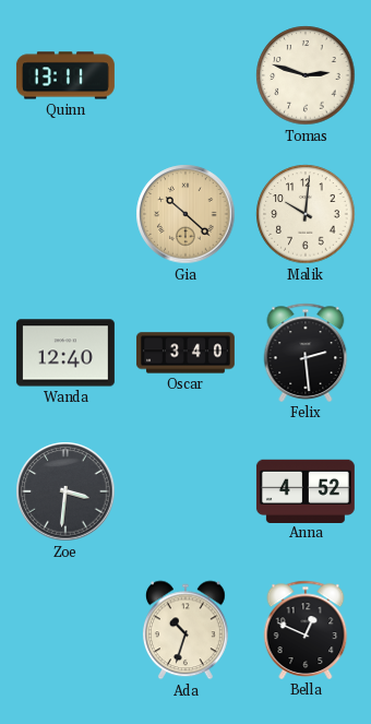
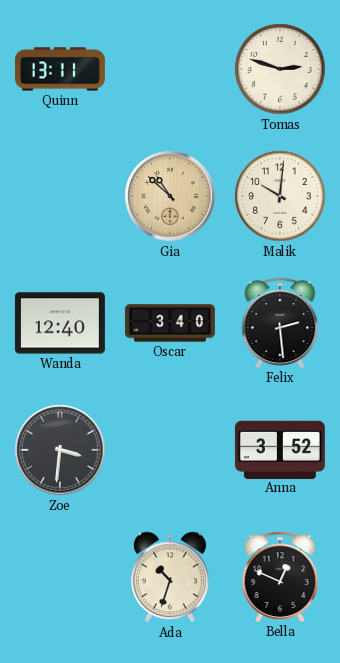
Gia: 10:22 -> 10:52
Anna: 4:52 -> 3:52
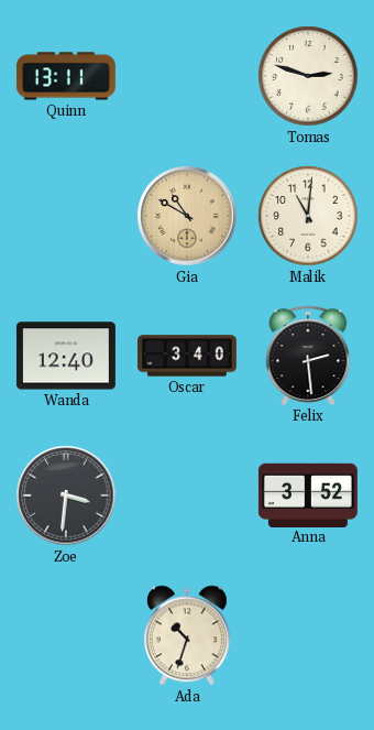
Gia: 10:52 -> 10:50
Malik: 10:01 -> 11:01
Bella: 12:49 -> none
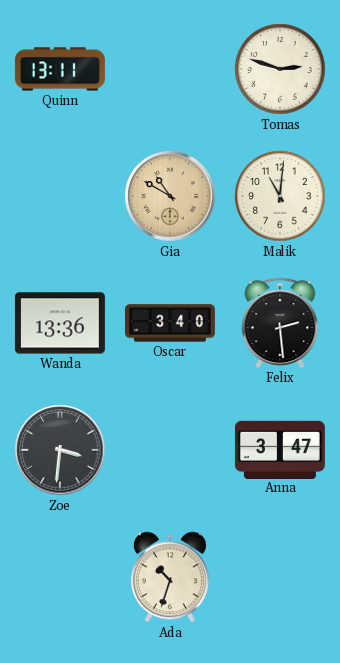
Wanda: 12:40 -> 13:36
Anna: 3:52 -> 3:47
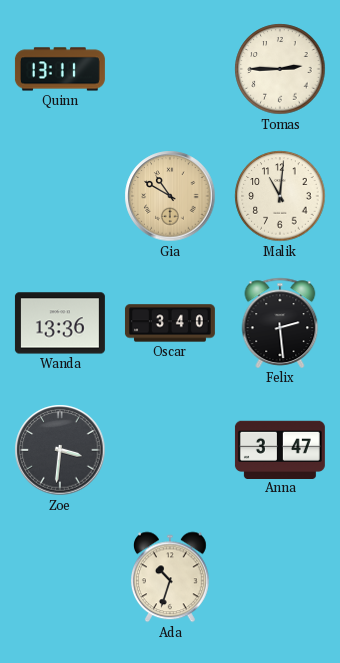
Tomas: 2:48 -> 2:45
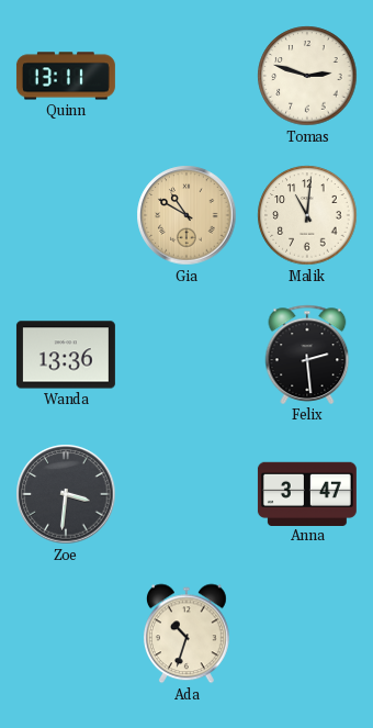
Tomas: 2:45 -> 2:48
Oscar: 3:40 -> none
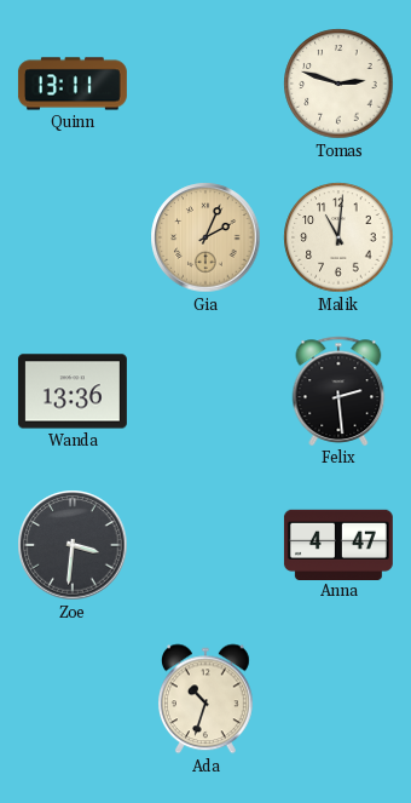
Gia: 10:50 -> 2:04
Anna: 3:47 -> 4:47
